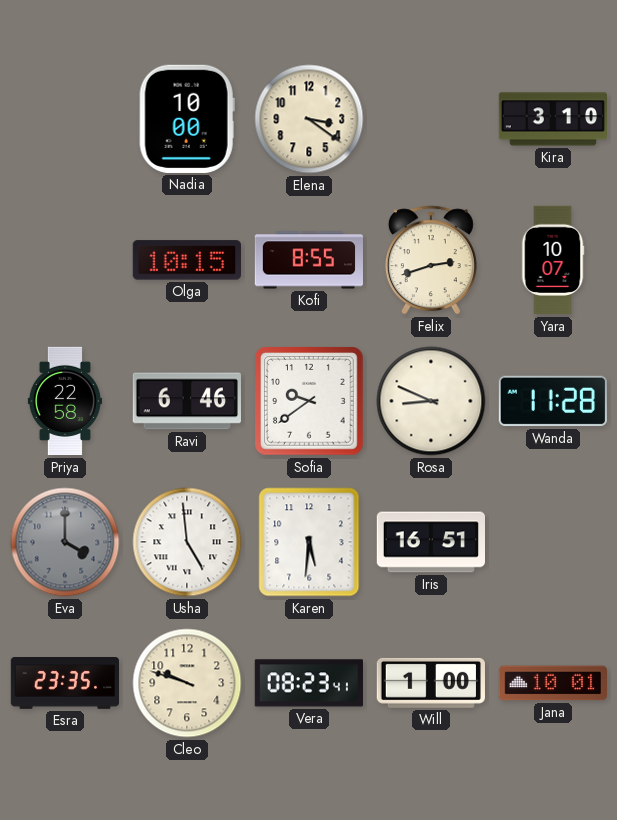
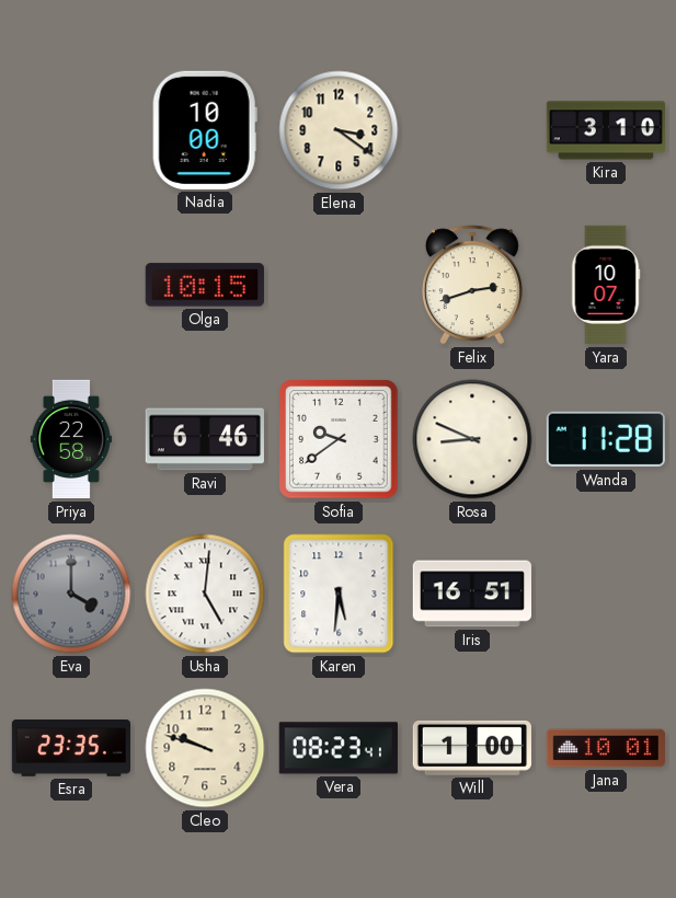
Kofi: 8:55 -> none
Usha: 4:59 -> 5:01
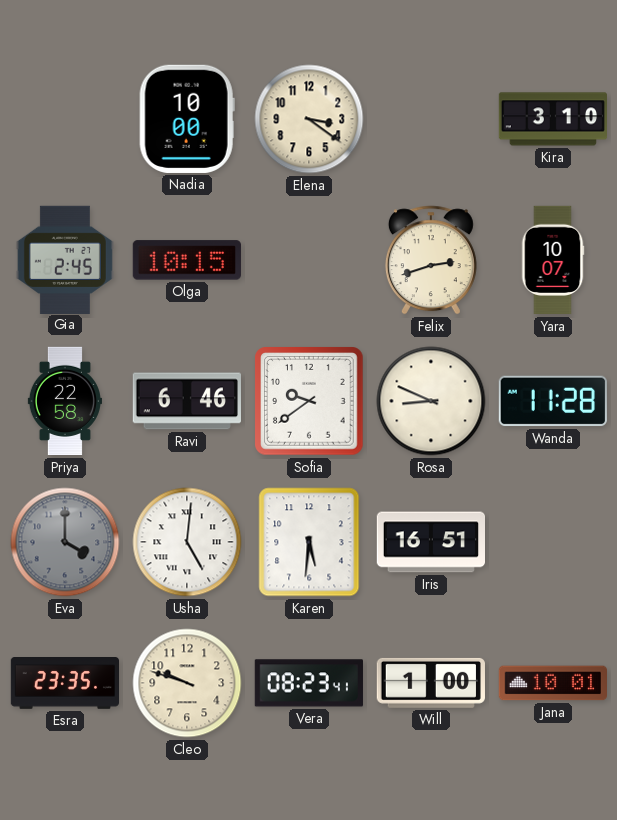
Gia: none -> 2:45
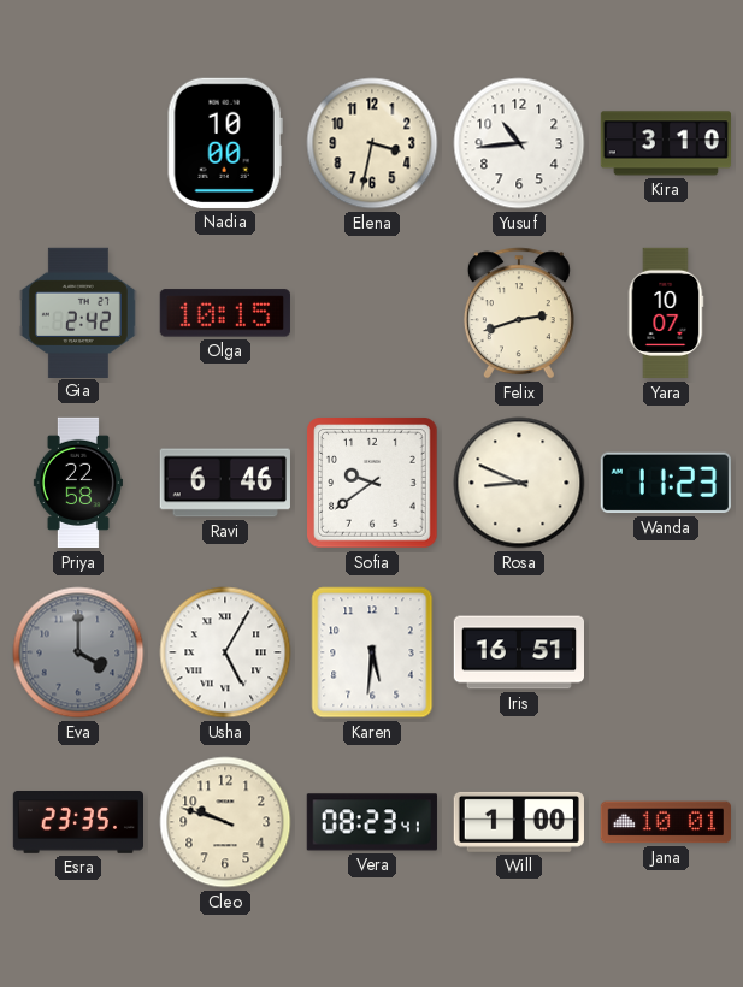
Elena: 3:21 -> 3:32
Yusuf: none -> 10:44
Gia: 2:45 -> 2:42
Wanda: 11:28 -> 11:23
Usha: 5:01 -> 5:05
